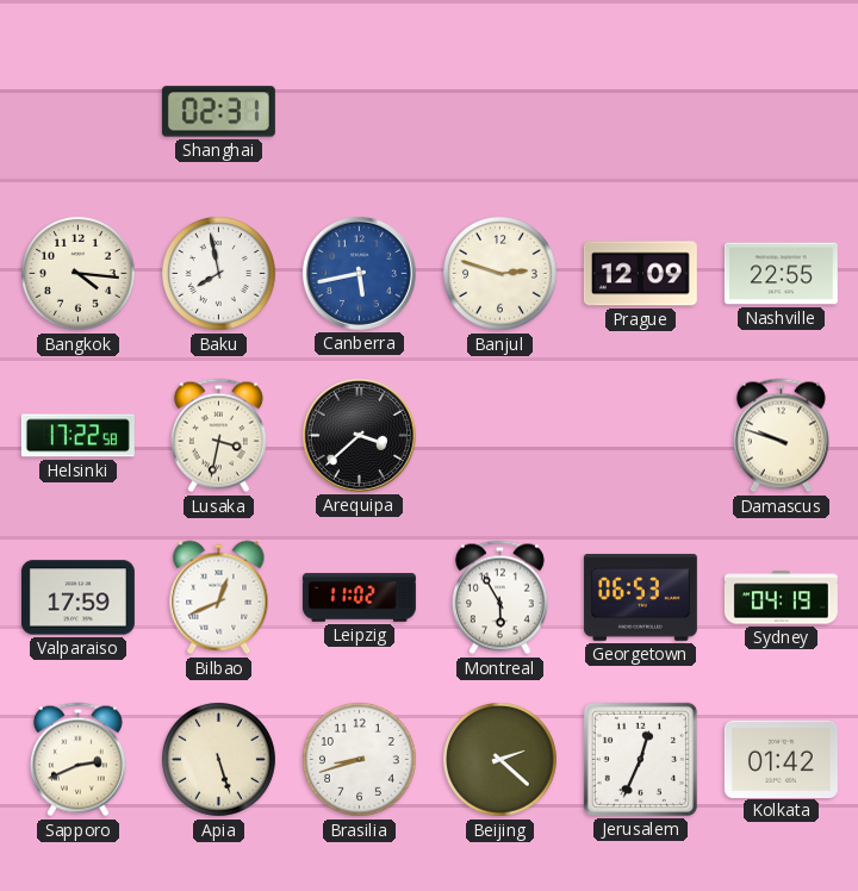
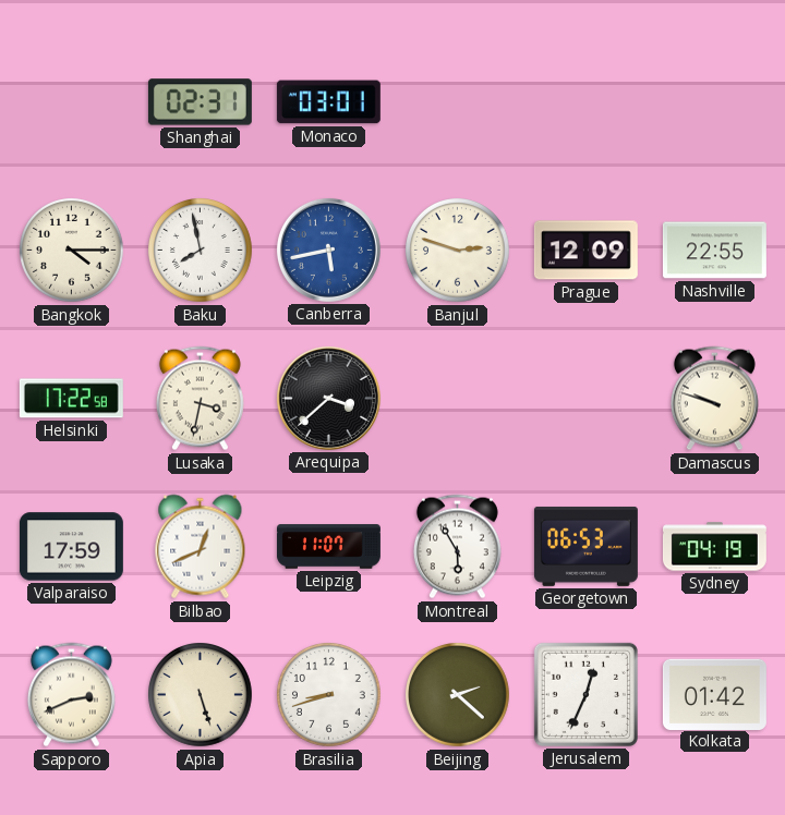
Monaco: none -> 03:01
Bangkok: 4:16 -> 4:15
Leipzig: 11:02 -> 11:07
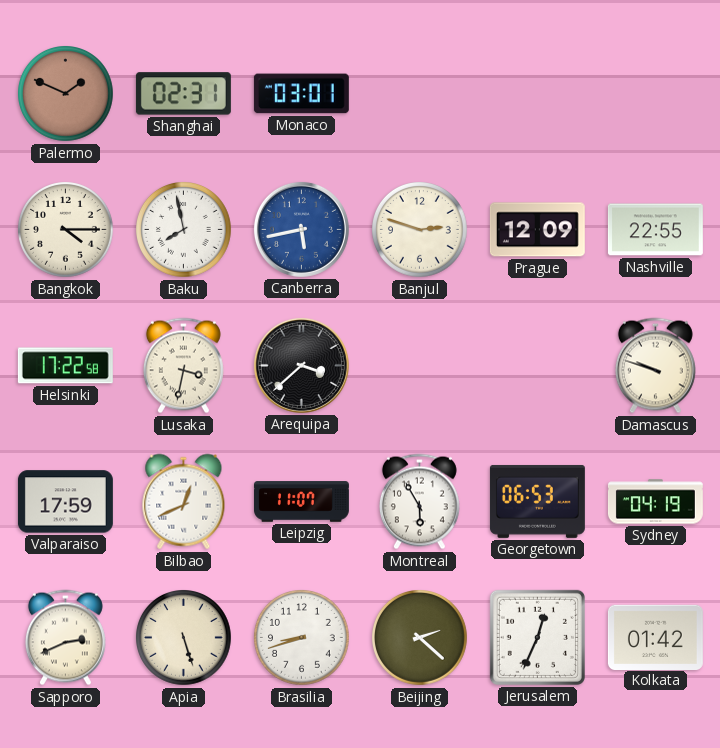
Palermo: none -> 1:49
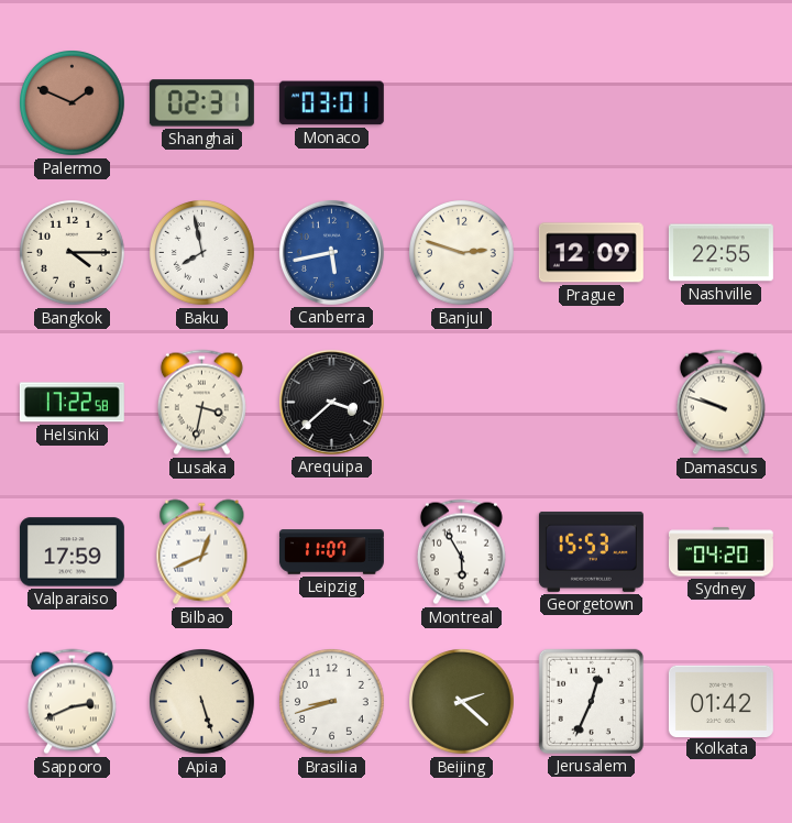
Georgetown: 06:53 -> 15:53
Sydney: 04:19 -> 04:20
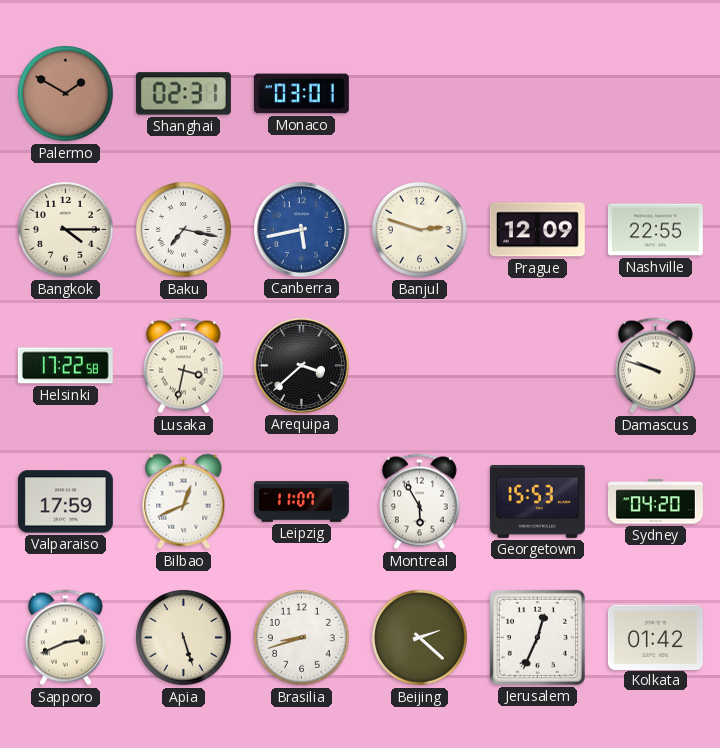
Palermo: 1:49 -> 1:50
Baku: 7:58 -> 7:17
